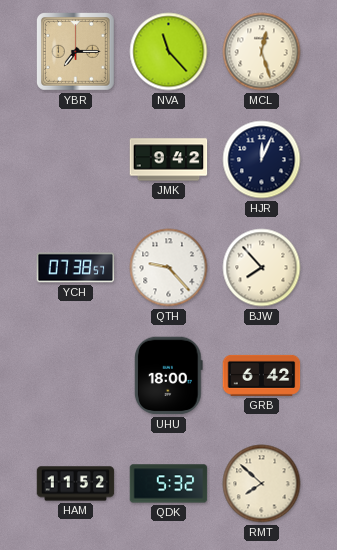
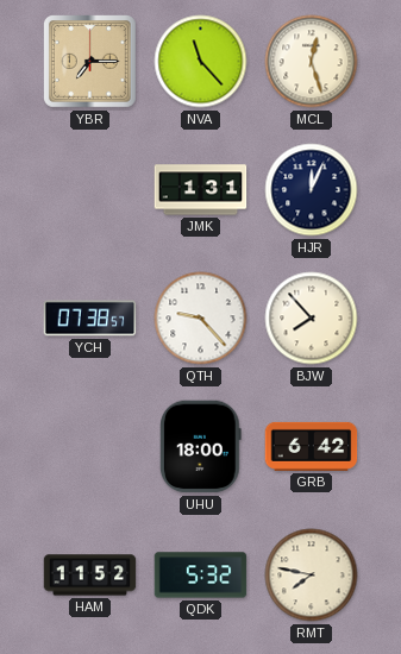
JMK: 9:42 -> 1:31
RMT: 7:52 -> 7:47
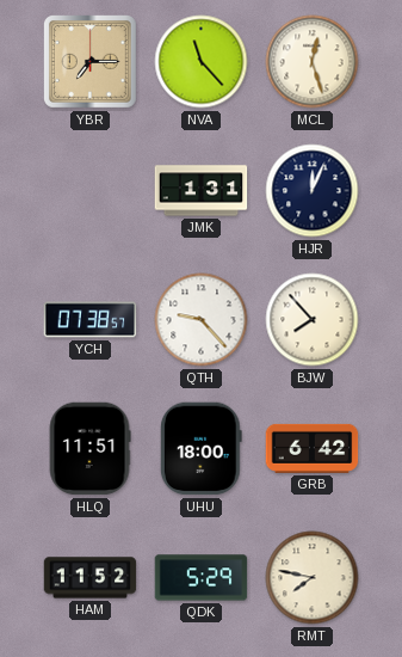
HLQ: none -> 11:51
QDK: 5:32 -> 5:29
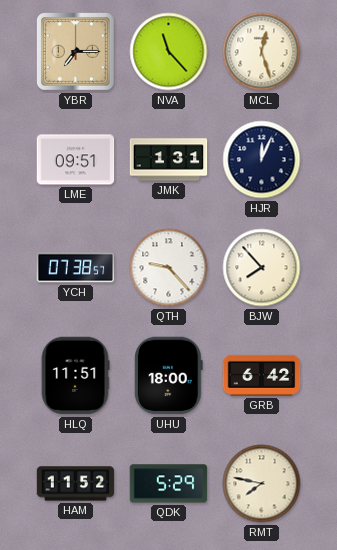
LME: none -> 09:51
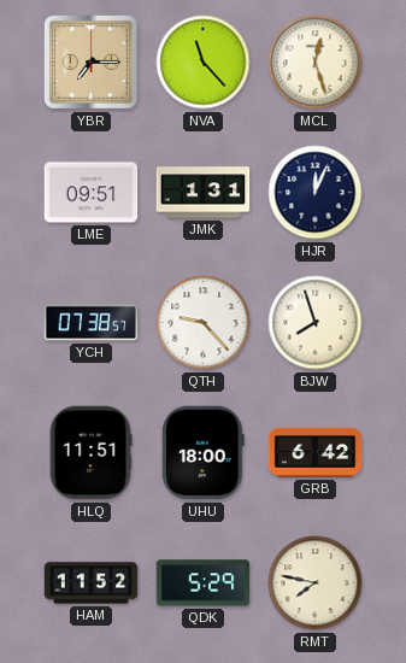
BJW: 7:53 -> 7:57
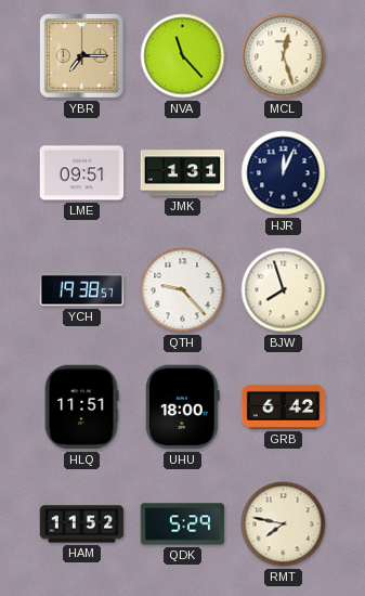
YCH: 07:38 -> 19:38
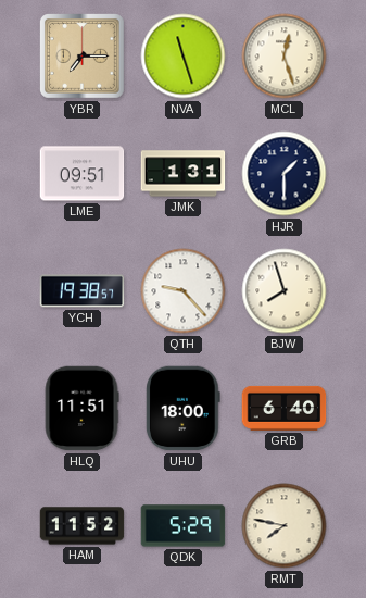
NVA: 11:23 -> 11:27
HJR: 12:04 -> 1:30
GRB: 6:42 -> 6:40
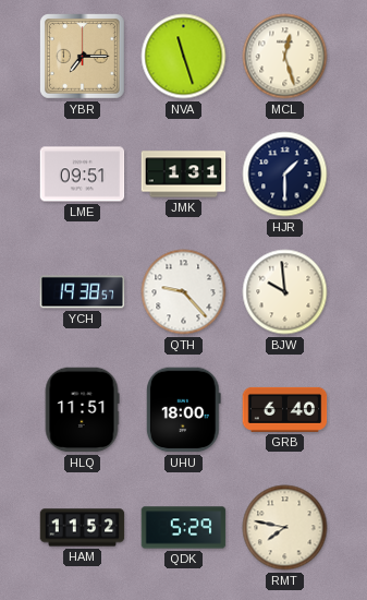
BJW: 7:57 -> 9:59
